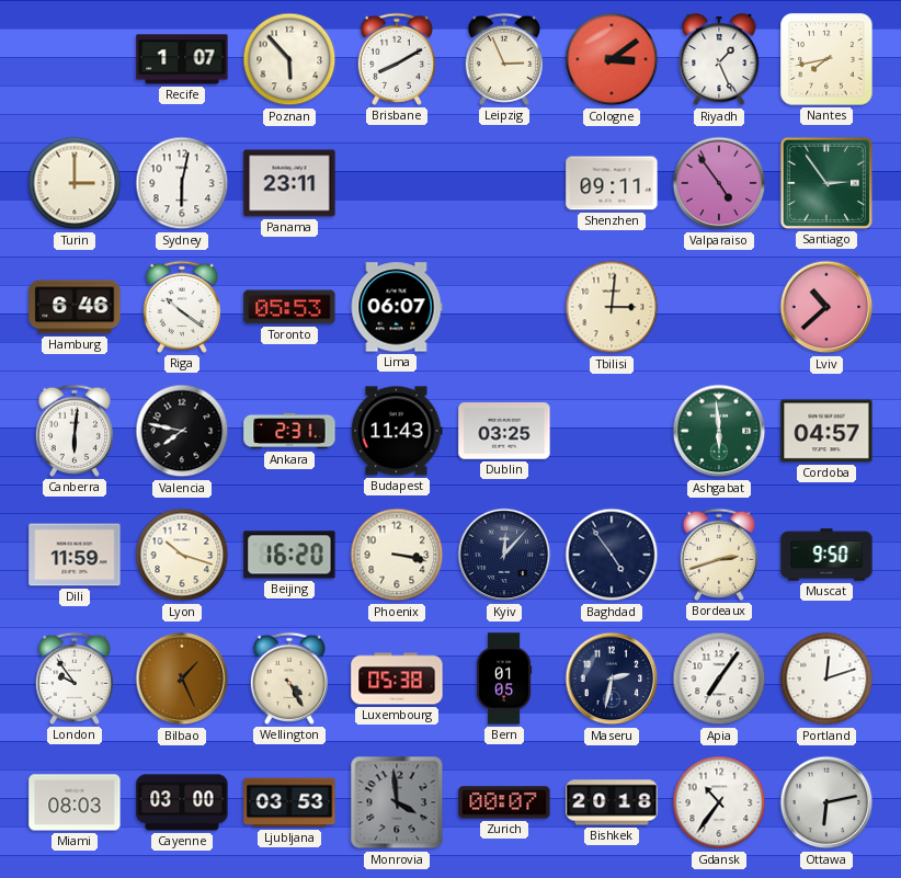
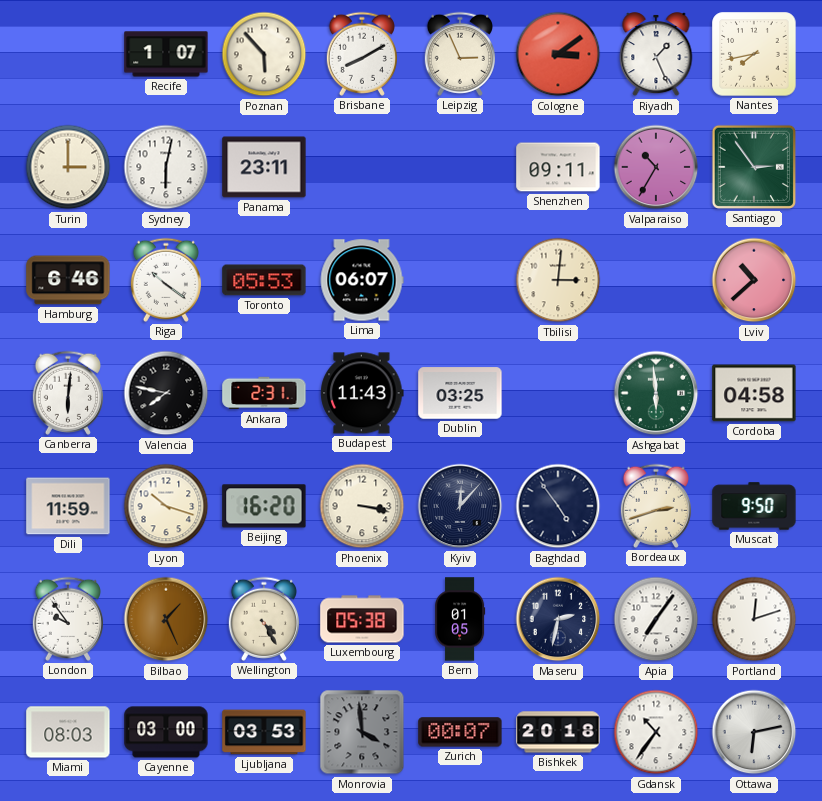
Valparaiso: 4:54 -> 10:35
Cordoba: 04:57 -> 04:58
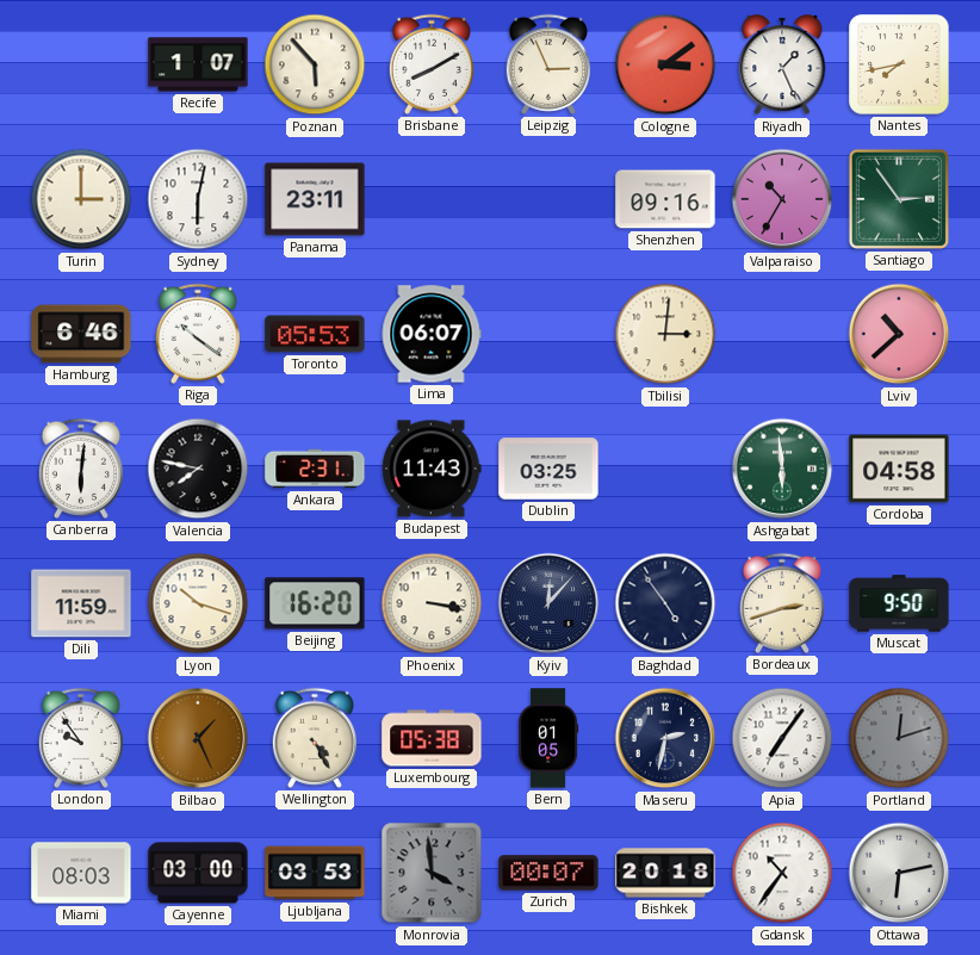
Shenzhen: 09:11 -> 09:16
Portland dial: white -> grey
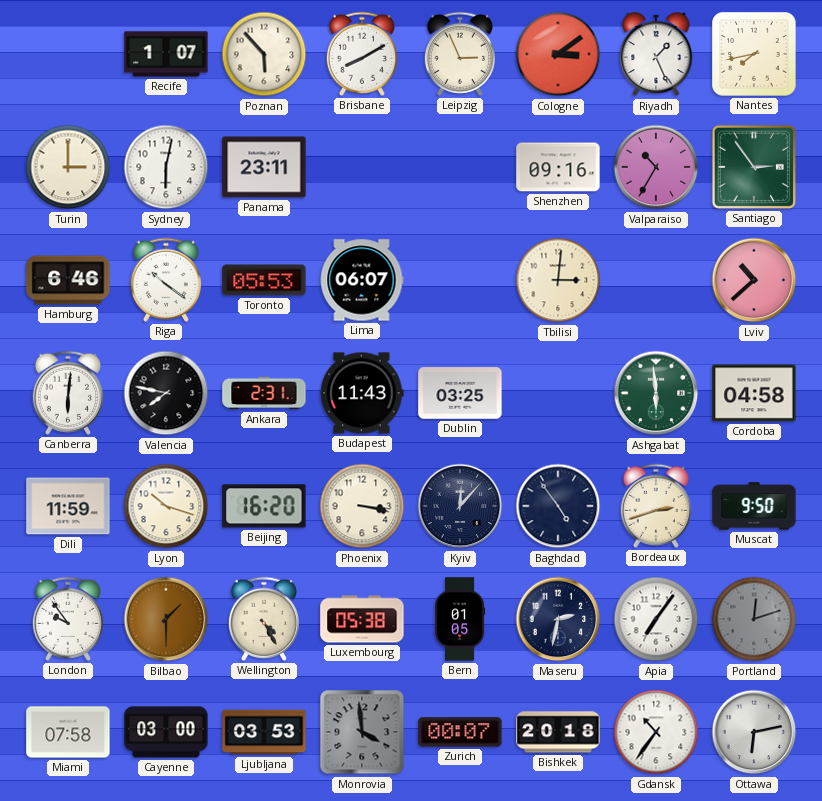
Bilbao: 1:26 -> 1:30
Miami: 08:03 -> 07:58
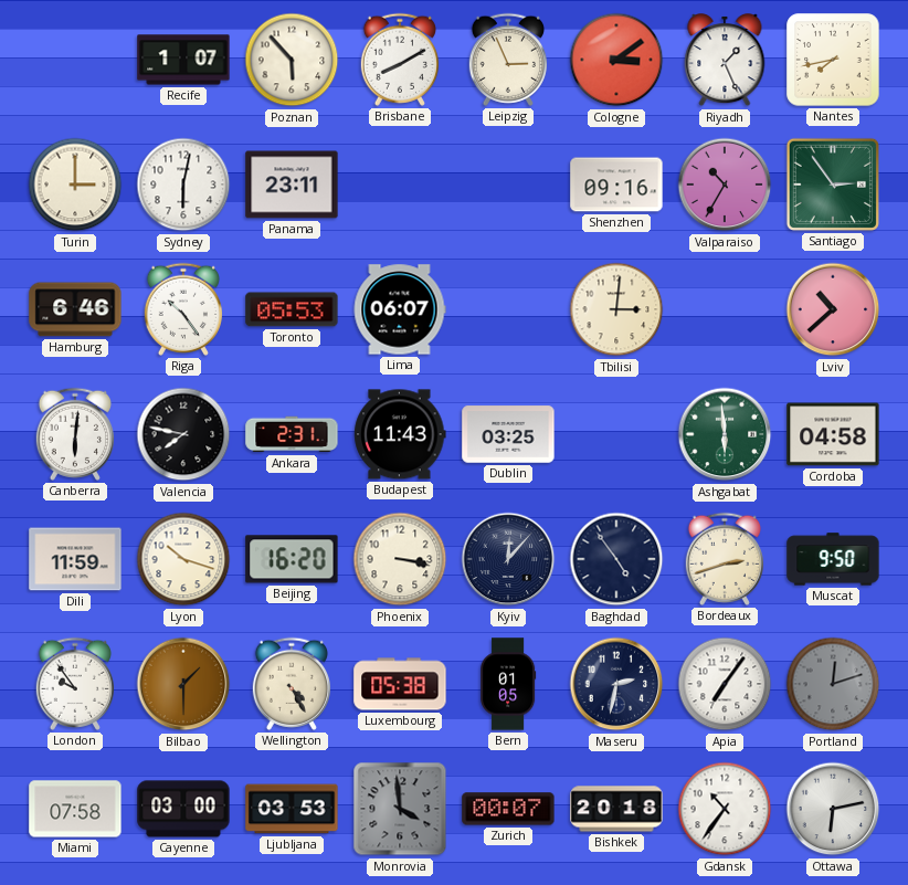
Riga: 10:21 -> 10:24
